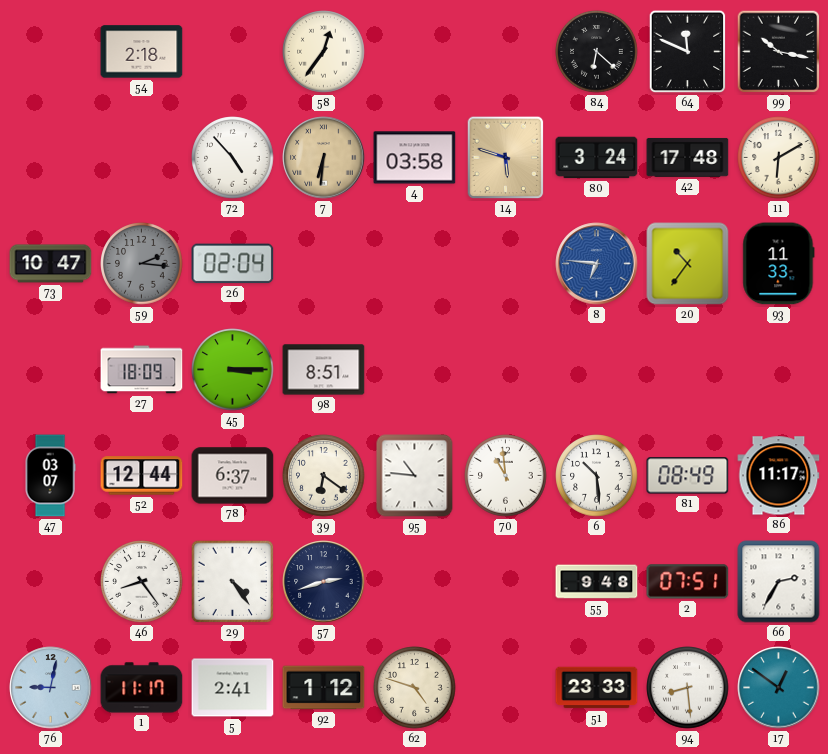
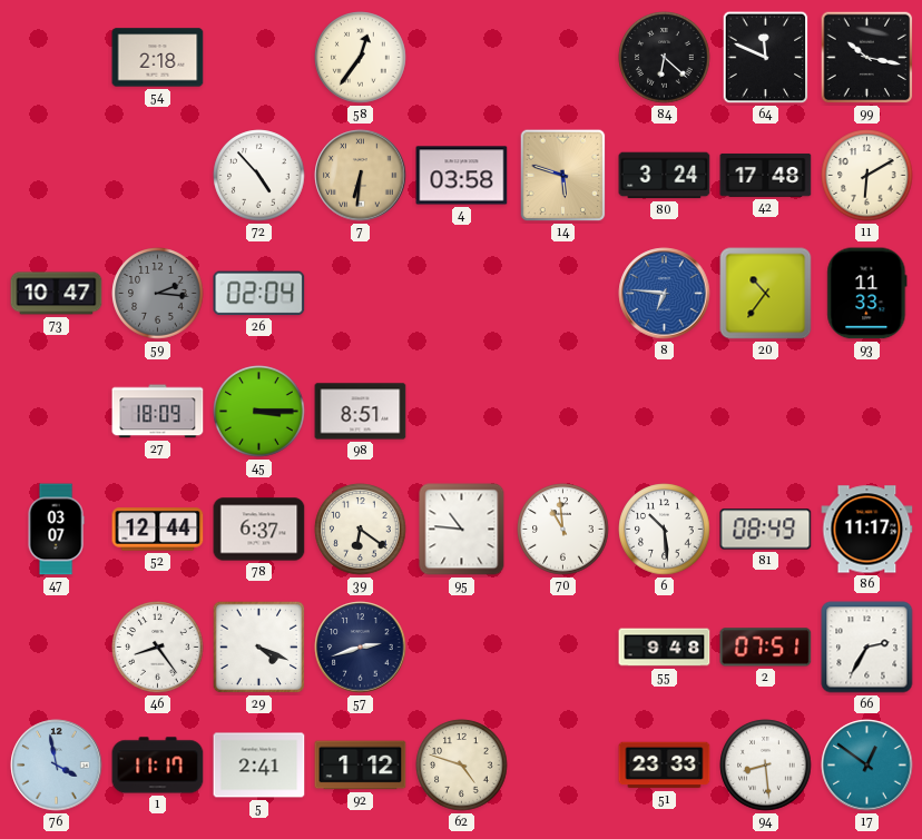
29: 4:24 -> 4:19
76: 9:02 -> 3:58
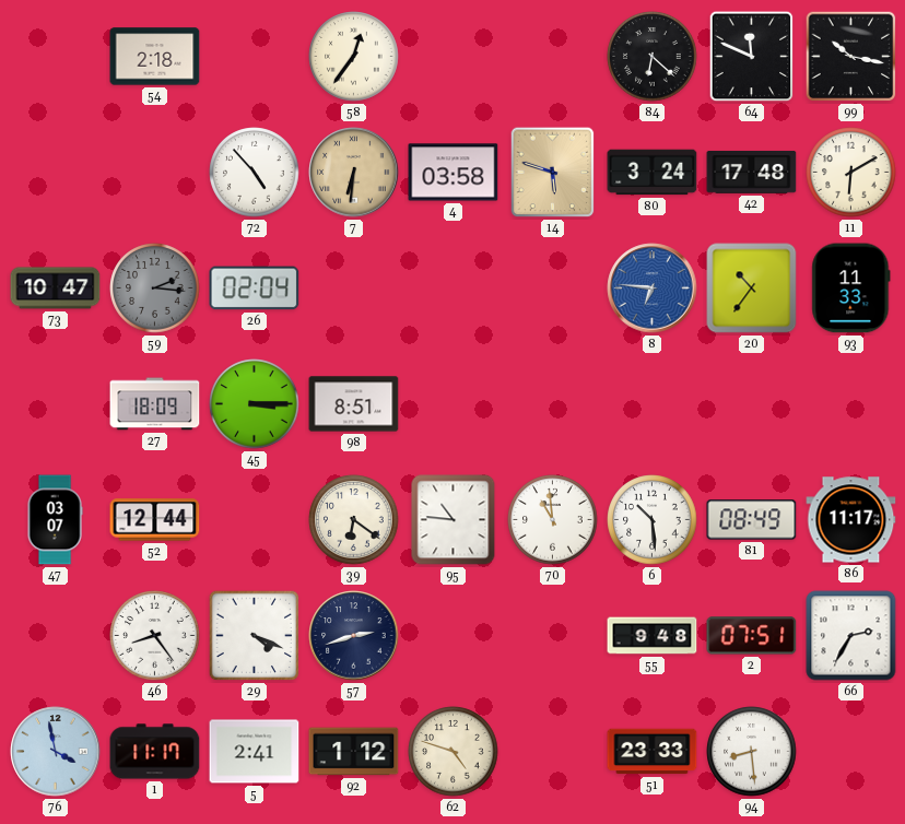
78: 6:37 -> none
17: 12:51 -> none
